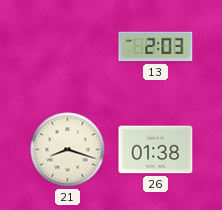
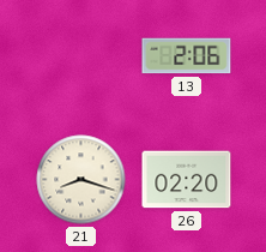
13: 2:03 -> 2:06
26: 01:38 -> 02:20
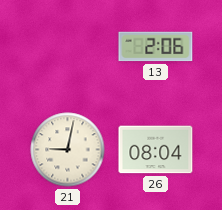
21: 8:18 -> 9:02
26: 02:20 -> 08:04
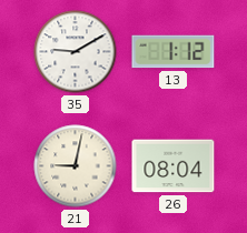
35: none -> 9:10
13: 2:06 -> 1:12
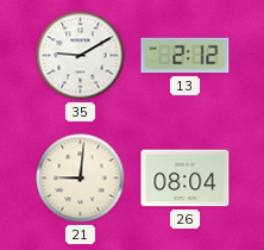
13: 1:12 -> 2:12
21: 9:02 -> 9:01
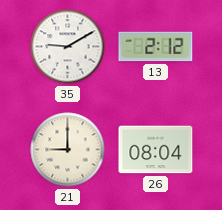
21: 9:01 -> 9:00
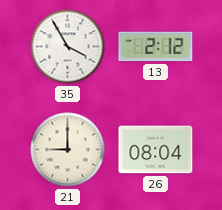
35: 9:10 -> 3:55
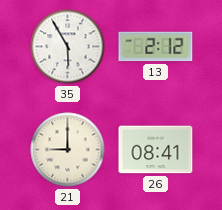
35: 3:55 -> 5:55
26: 08:04 -> 08:41
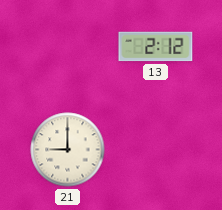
35: 5:55 -> none
26: 08:41 -> none
